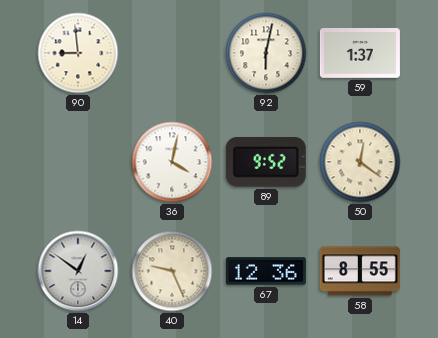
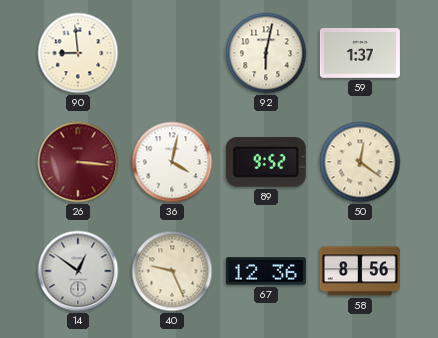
26: none -> 3:16
58: 8:55 -> 8:56
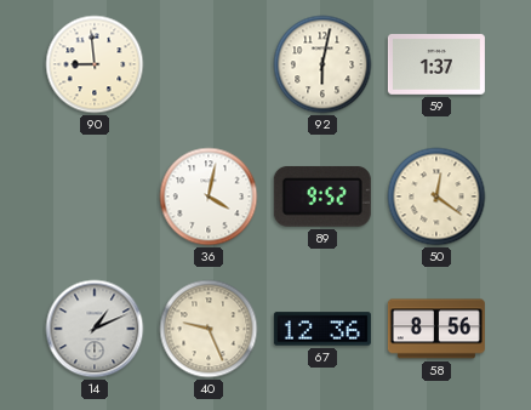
26: 3:16 -> none
14: 12:51 -> 1:11
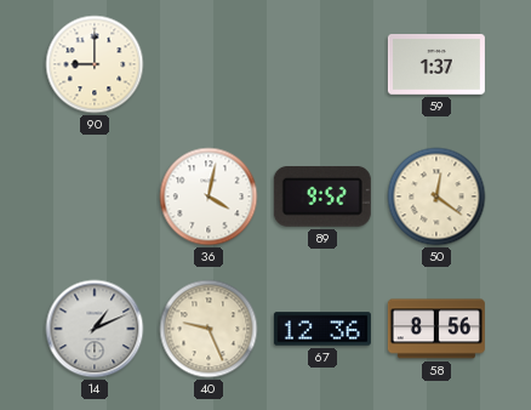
90: 8:59 -> 9:00
92: 6:02 -> none
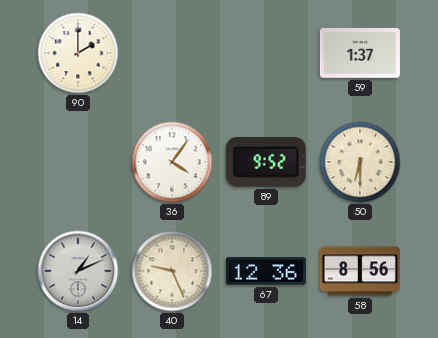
90: 9:00 -> 2:00
36: 4:02 -> 4:06
50: 12:21 -> 6:30
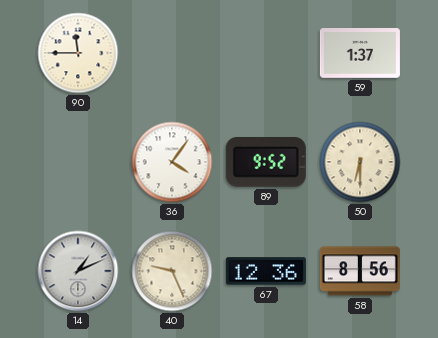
90: 2:00 -> 11:45
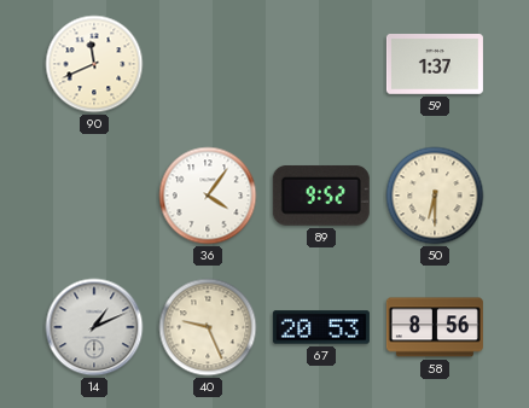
90: 11:45 -> 11:41
67: 12:36 -> 20:53
